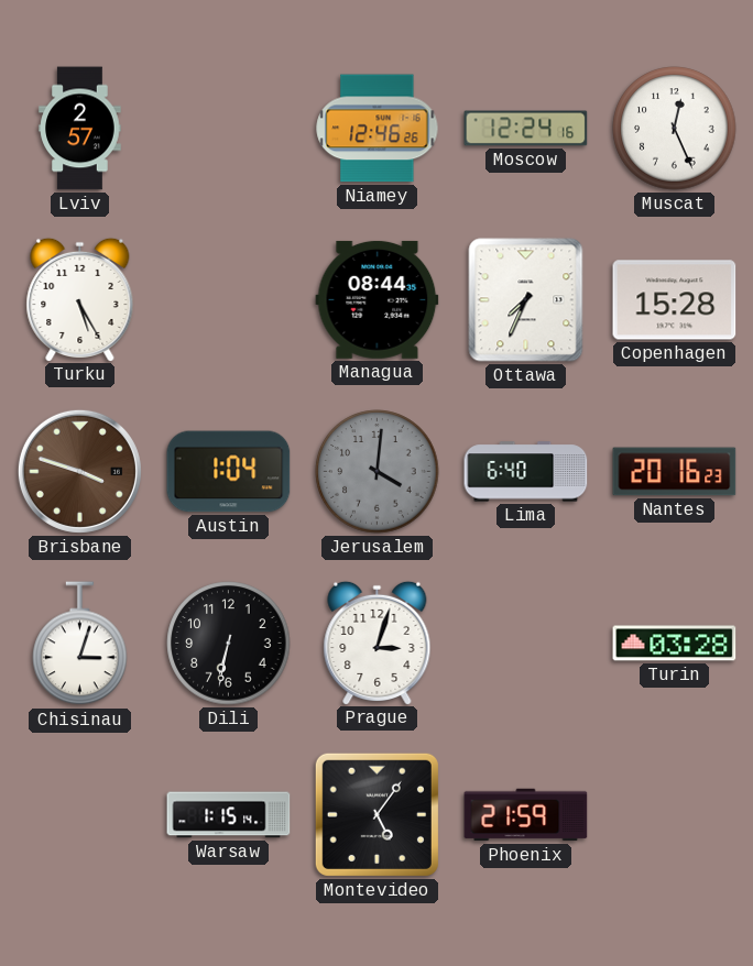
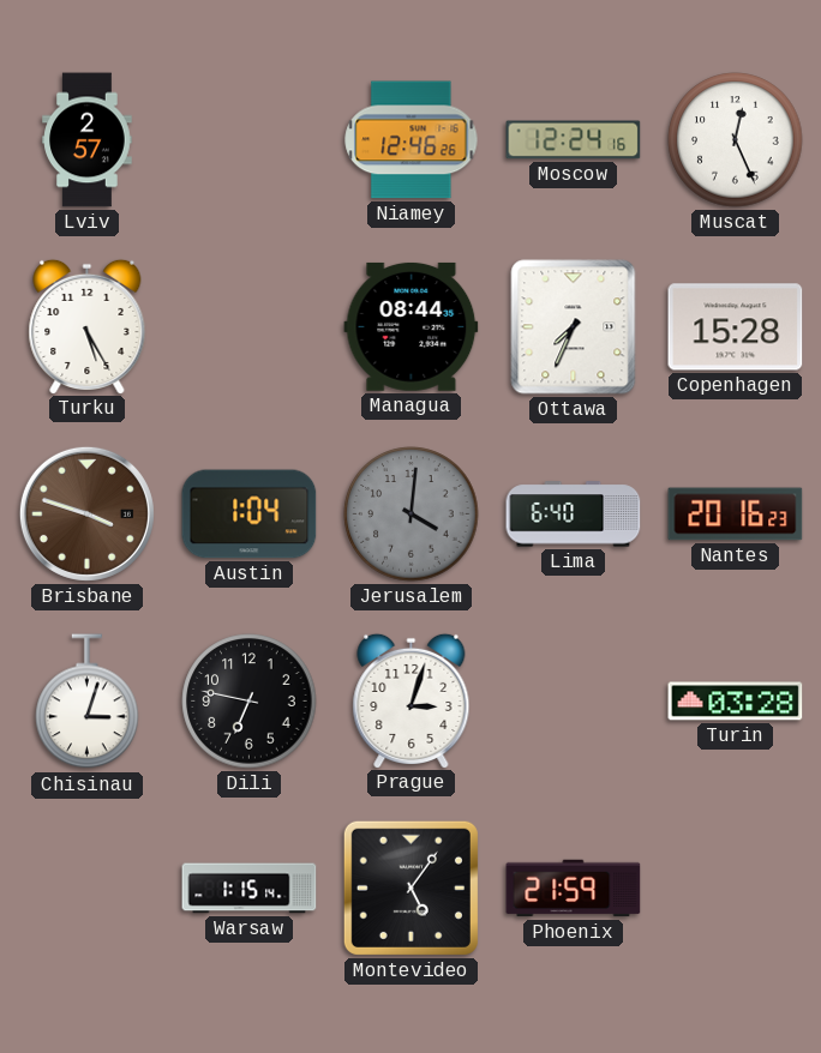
Dili: 6:32 -> 6:47
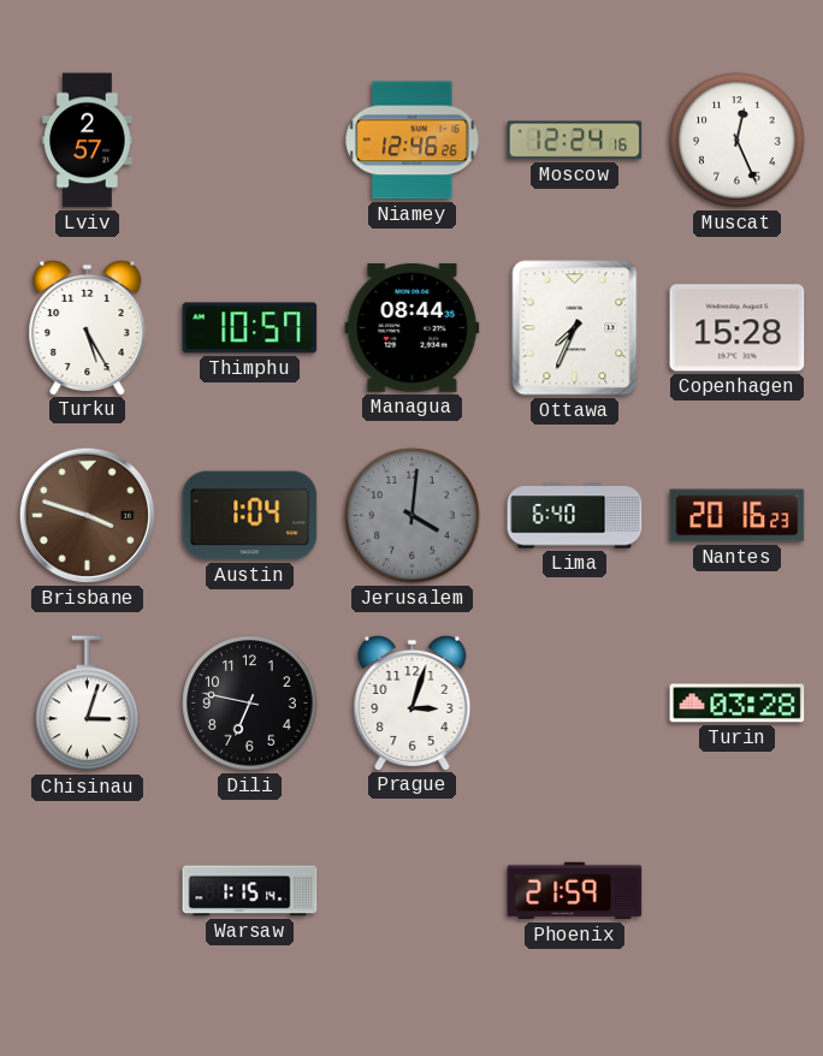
Thimphu: none -> 10:57
Montevideo: 5:06 -> none
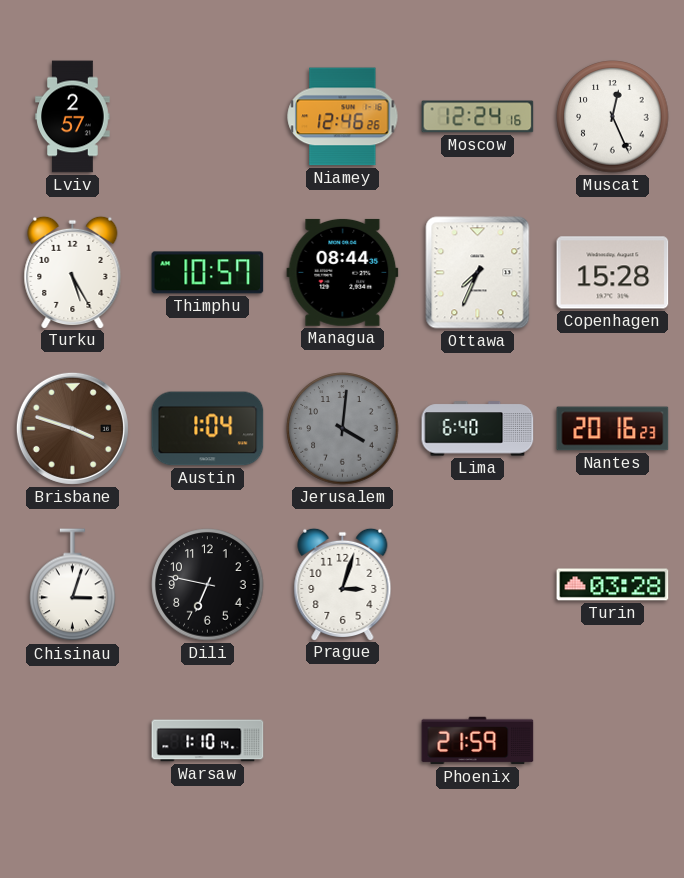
Warsaw: 1:15 -> 1:10
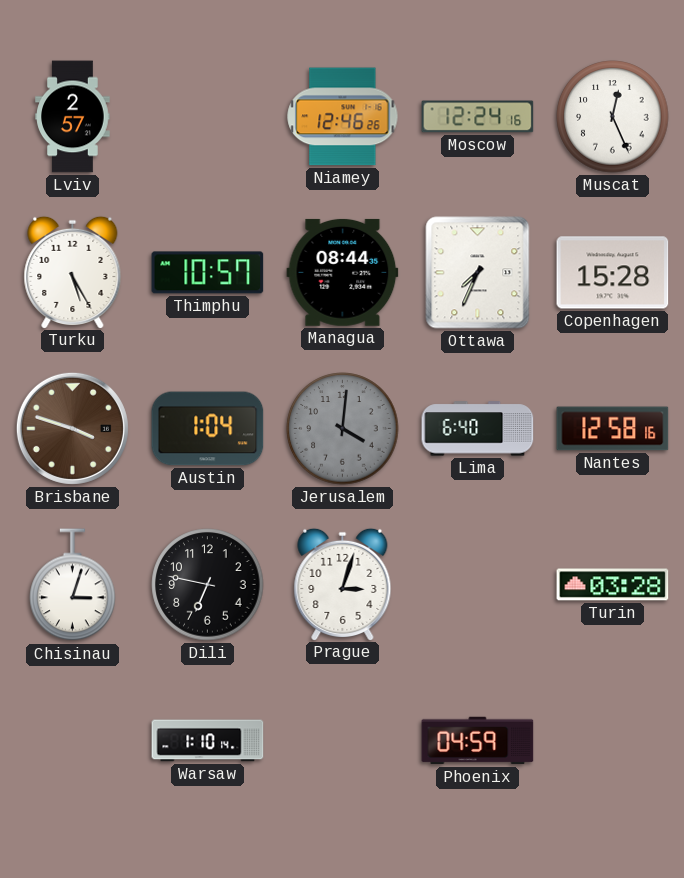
Nantes: 20:16 -> 12:58
Phoenix: 21:59 -> 04:59
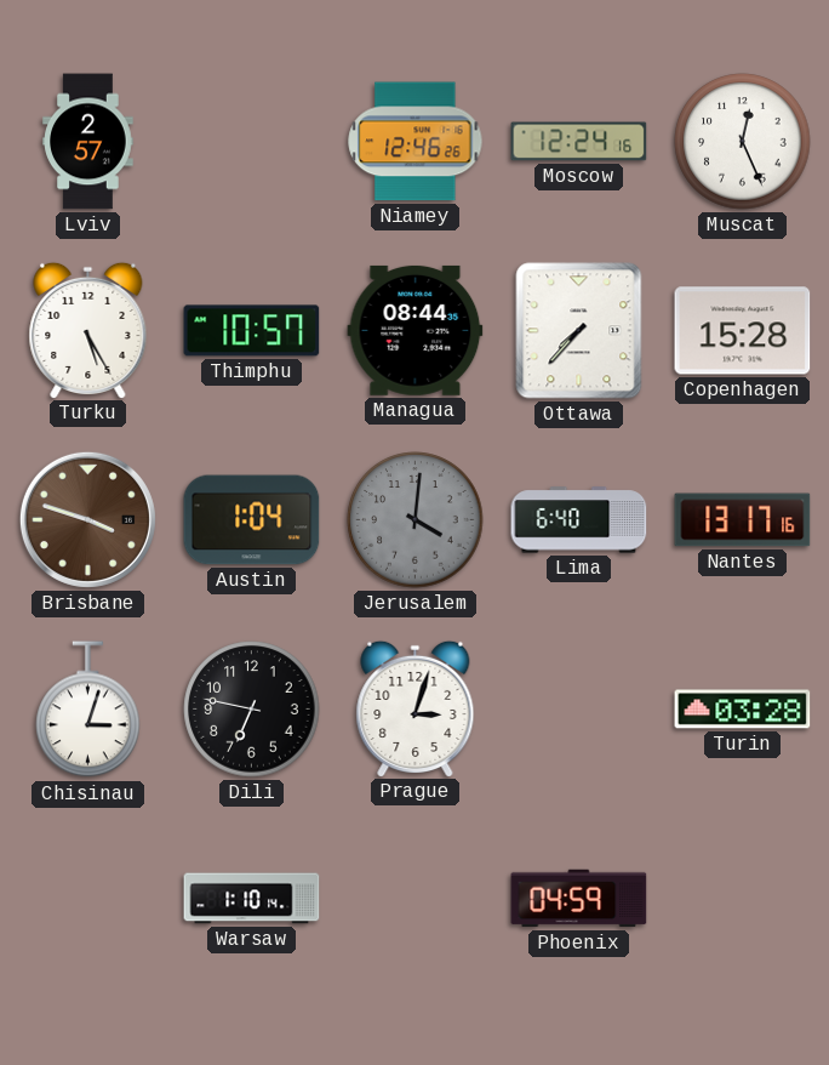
Ottawa: 7:34 -> 7:37
Nantes: 12:58 -> 13:17
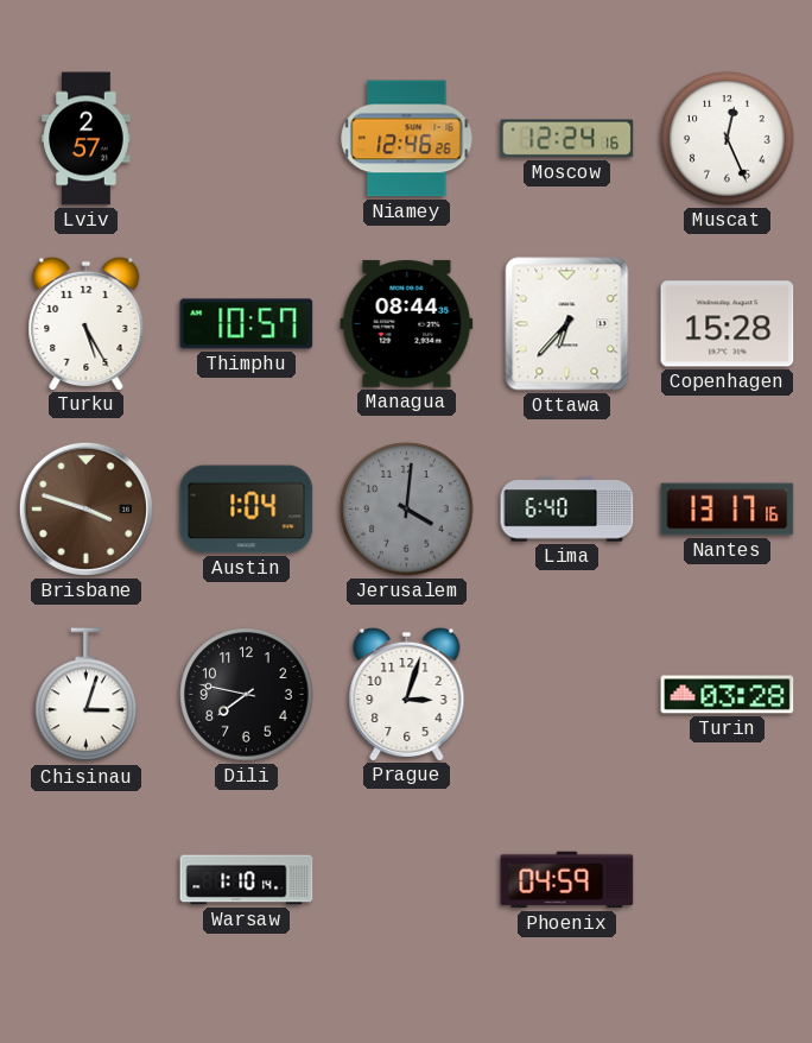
Ottawa: 7:37 -> 6:37
Dili: 6:47 -> 7:47
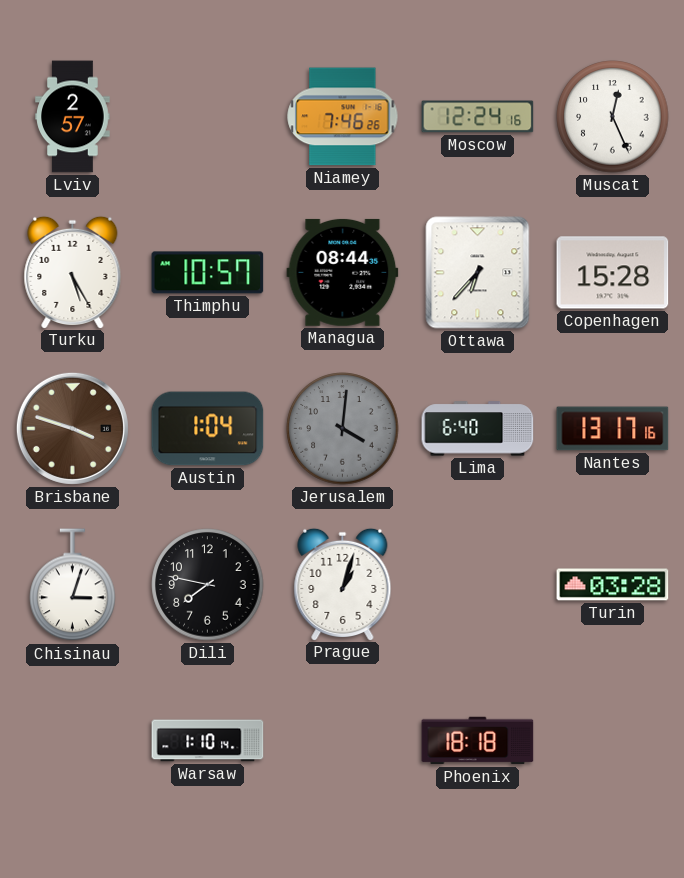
Niamey: 12:46 -> 7:46
Prague: 3:03 -> 1:03
Phoenix: 04:59 -> 18:18
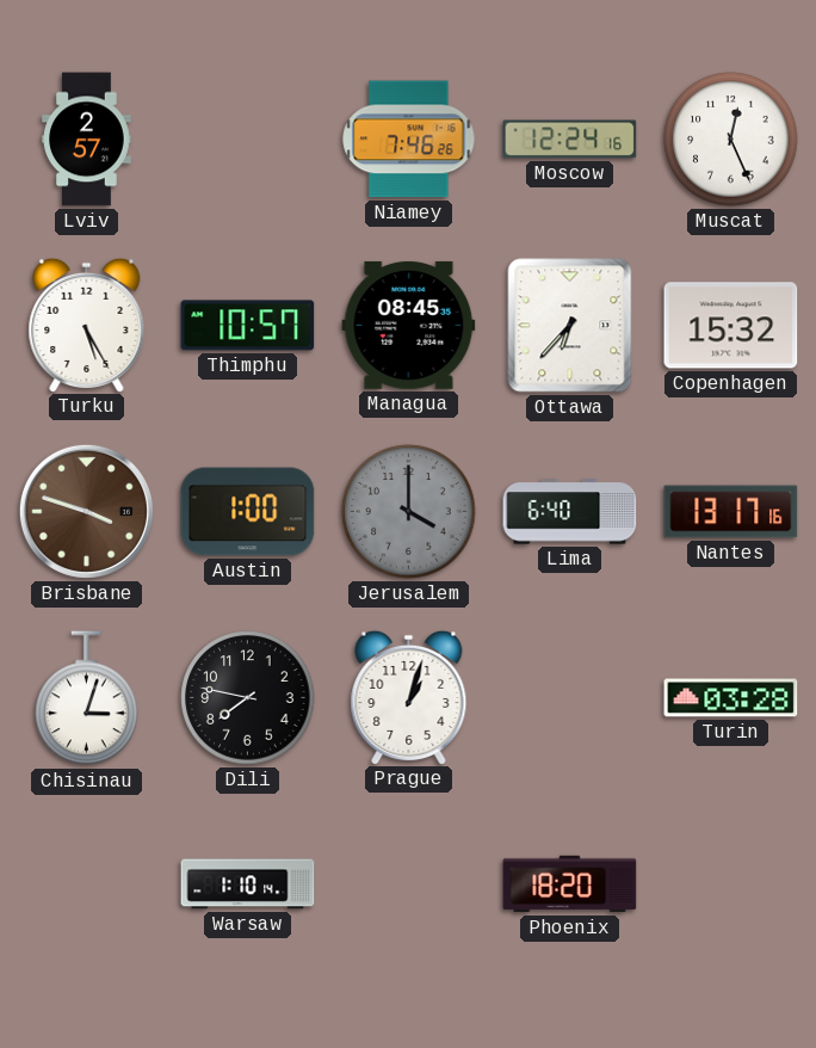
Managua: 08:44 -> 08:45
Copenhagen: 15:28 -> 15:32
Austin: 1:04 -> 1:00
Jerusalem: 4:01 -> 4:00
Phoenix: 18:18 -> 18:20
